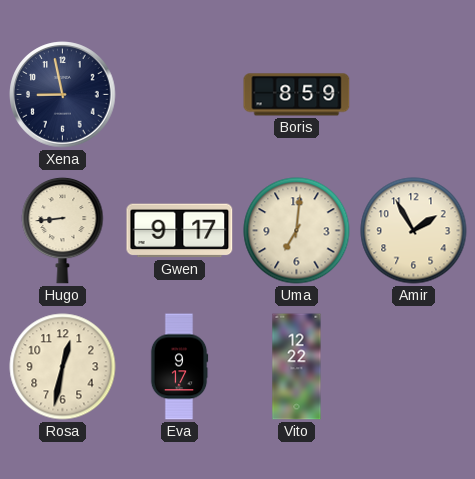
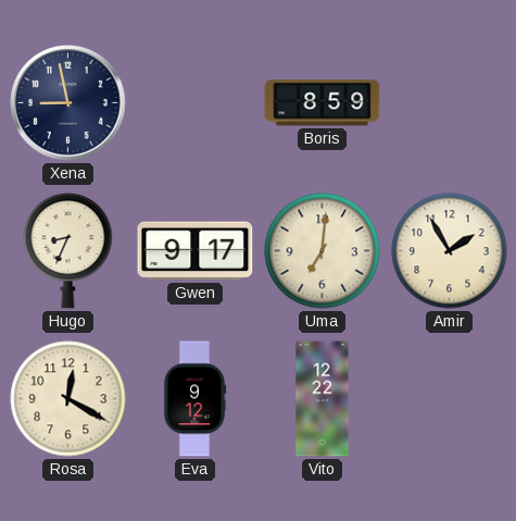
Hugo: 8:44 -> 8:34
Rosa: 12:32 -> 12:20
Eva: 9:17 -> 9:12
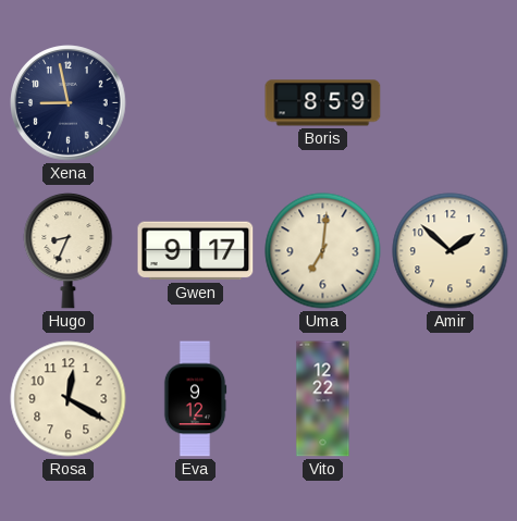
Amir: 1:55 -> 1:52
